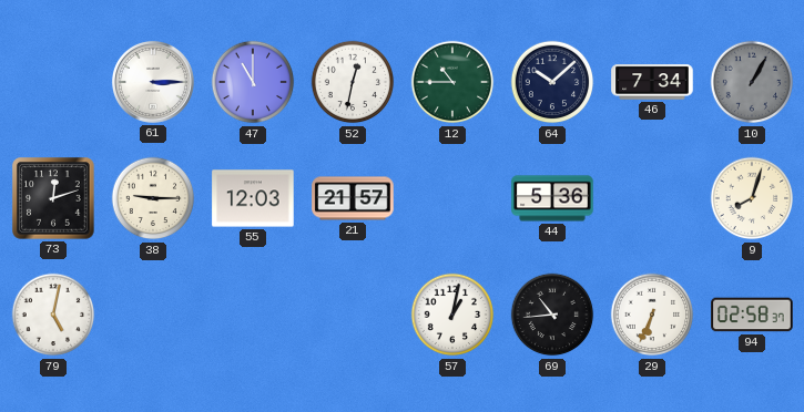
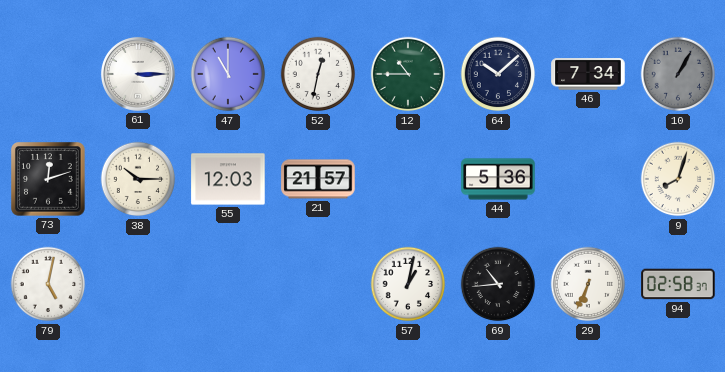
38: 9:15 -> 10:15
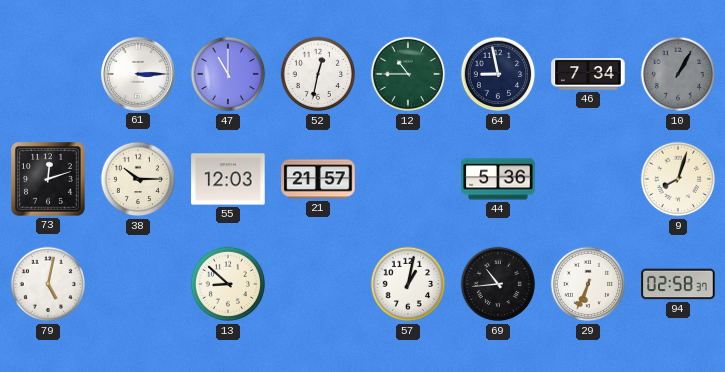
64: 10:08 -> 8:58
13: none -> 8:52
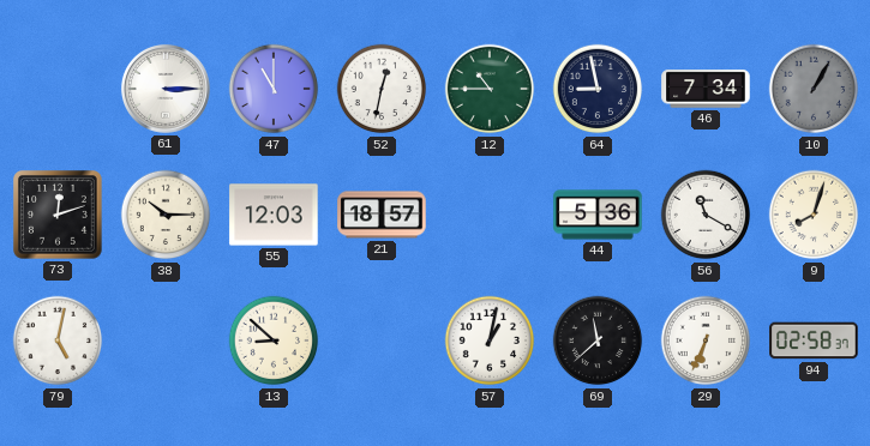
21: 21:57 -> 18:57
56: none -> 11:20
69: 10:44 -> 11:38
